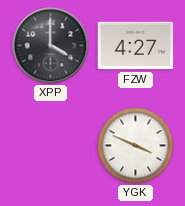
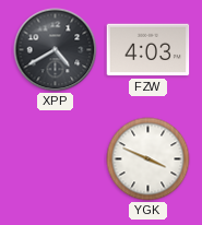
XPP: 4:00 -> 4:40
FZW: 4:27 -> 4:03
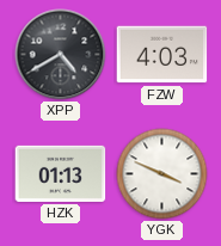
HZK: none -> 01:13
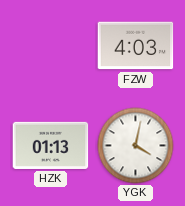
XPP: 4:40 -> none
YGK: 3:49 -> 4:02
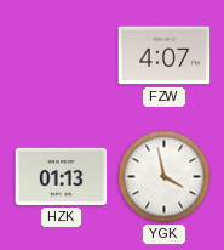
FZW: 4:03 -> 4:07
YGK: 4:02 -> 3:58
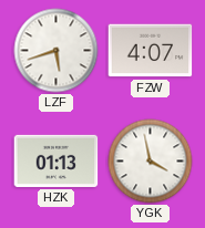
LZF: none -> 5:42
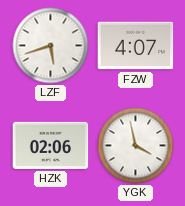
HZK: 01:13 -> 02:06
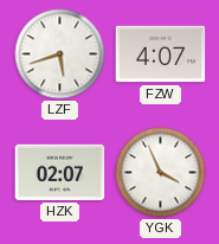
HZK: 02:06 -> 02:07
YGK: 3:58 -> 3:56
